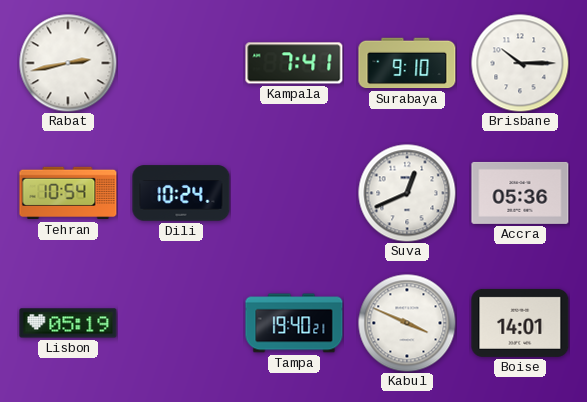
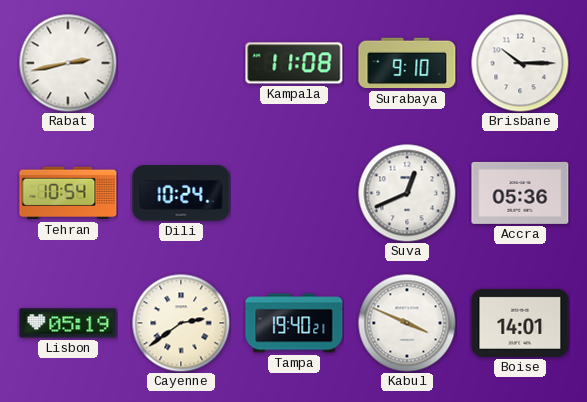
Kampala: 7:41 -> 11:08
Cayenne: none -> 2:39
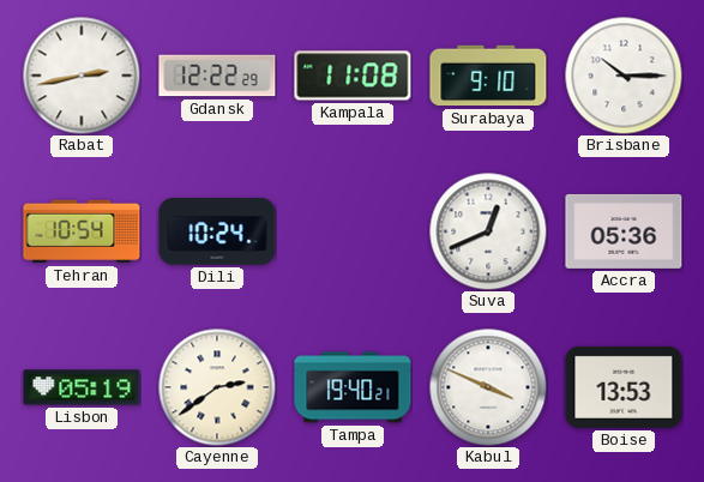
Gdansk: none -> 12:22
Boise: 14:01 -> 13:53
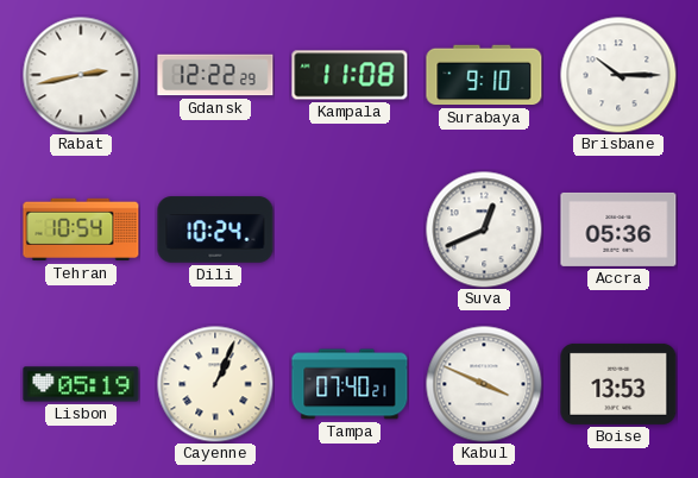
Cayenne: 2:39 -> 1:04
Tampa: 19:40 -> 07:40
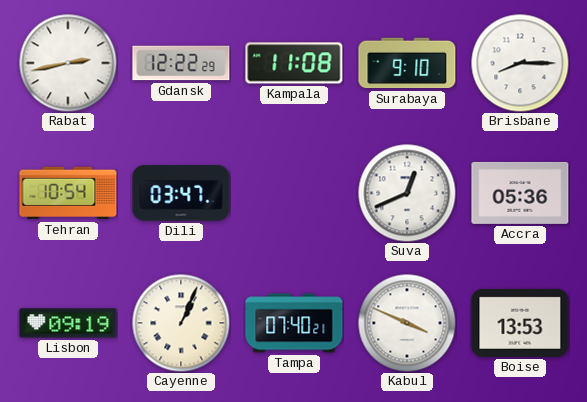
Brisbane: 10:15 -> 8:15
Dili: 10:24 -> 03:47
Lisbon: 05:19 -> 09:19
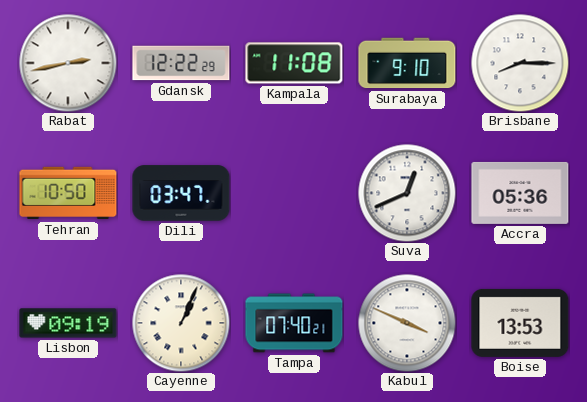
Tehran: 10:54 -> 10:50
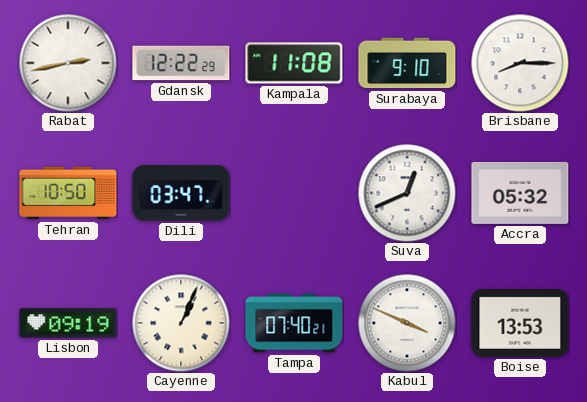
Accra: 05:36 -> 05:32
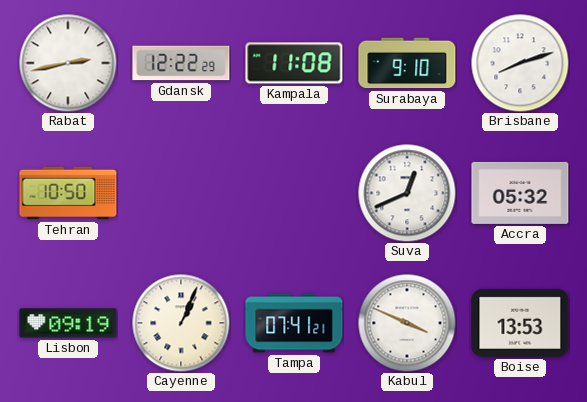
Brisbane: 8:15 -> 8:12
Dili: 03:47 -> none
Tampa: 07:40 -> 07:41
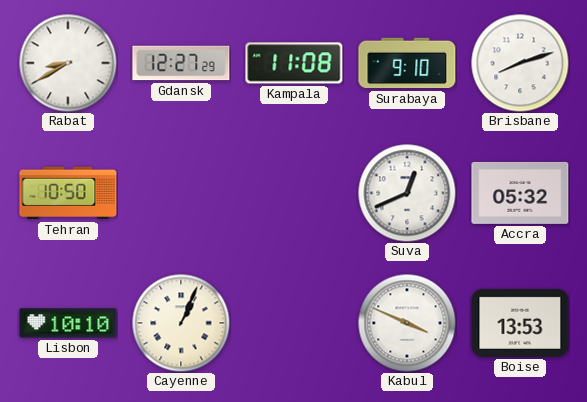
Rabat: 2:43 -> 8:40
Gdansk: 12:22 -> 12:27
Lisbon: 09:19 -> 10:10
Tampa: 07:41 -> none
